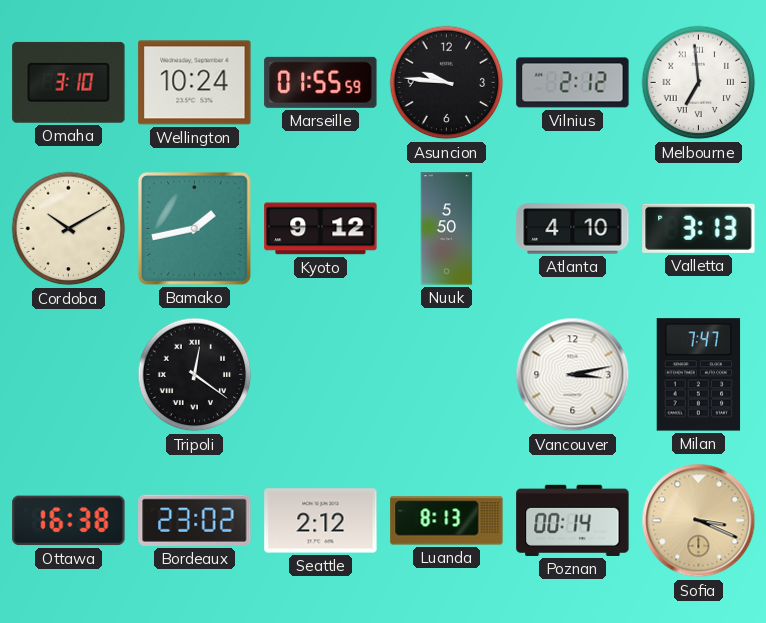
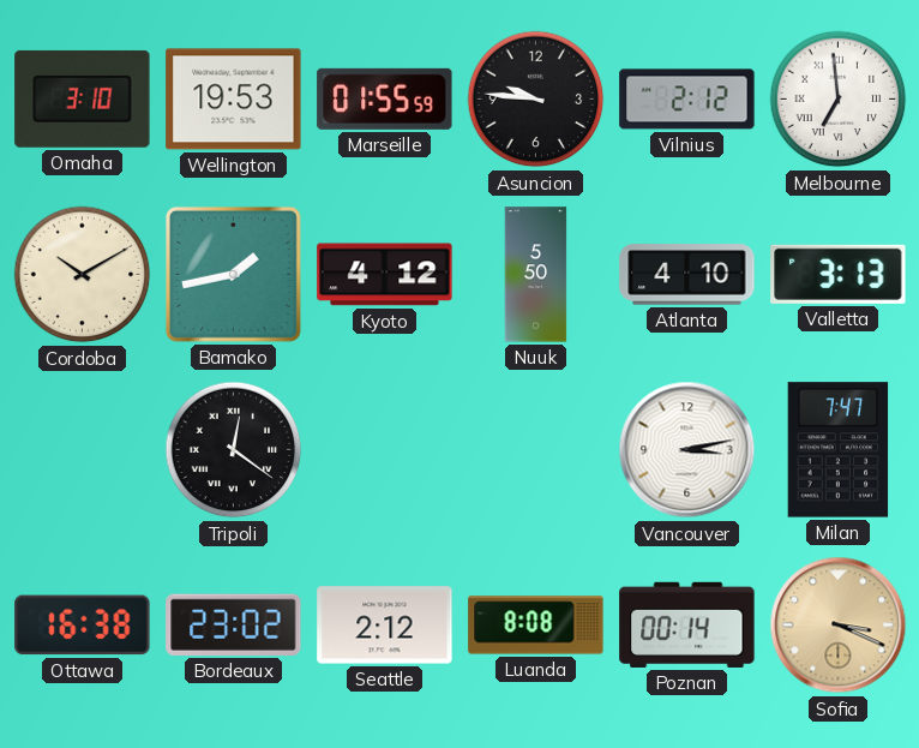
Wellington: 10:24 -> 19:53
Kyoto: 9:12 -> 4:12
Luanda: 8:13 -> 8:08
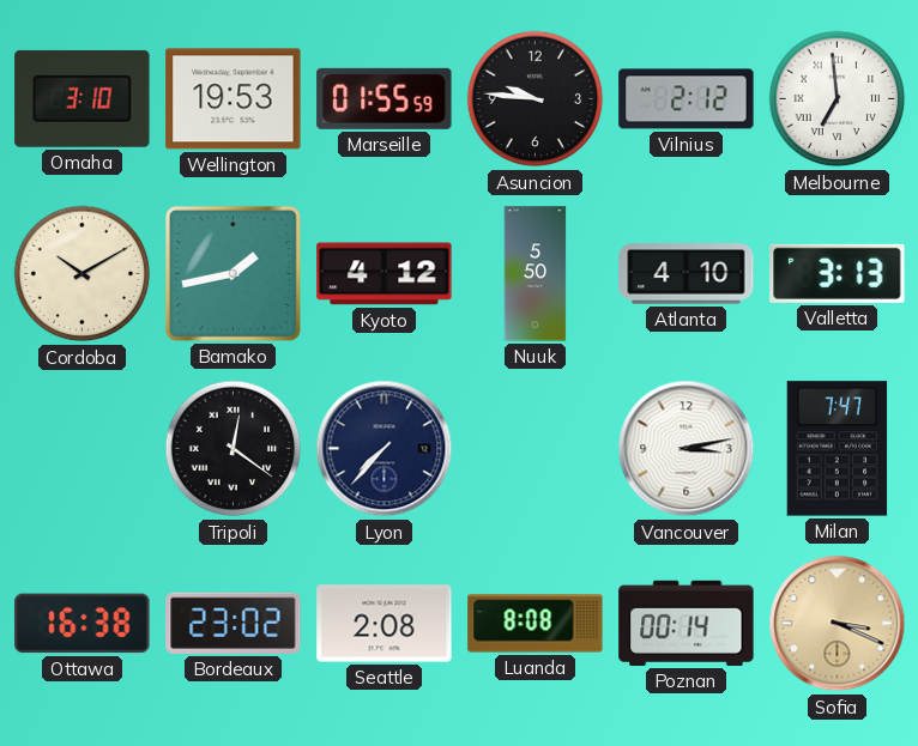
Lyon: none -> 7:37
Seattle: 2:12 -> 2:08
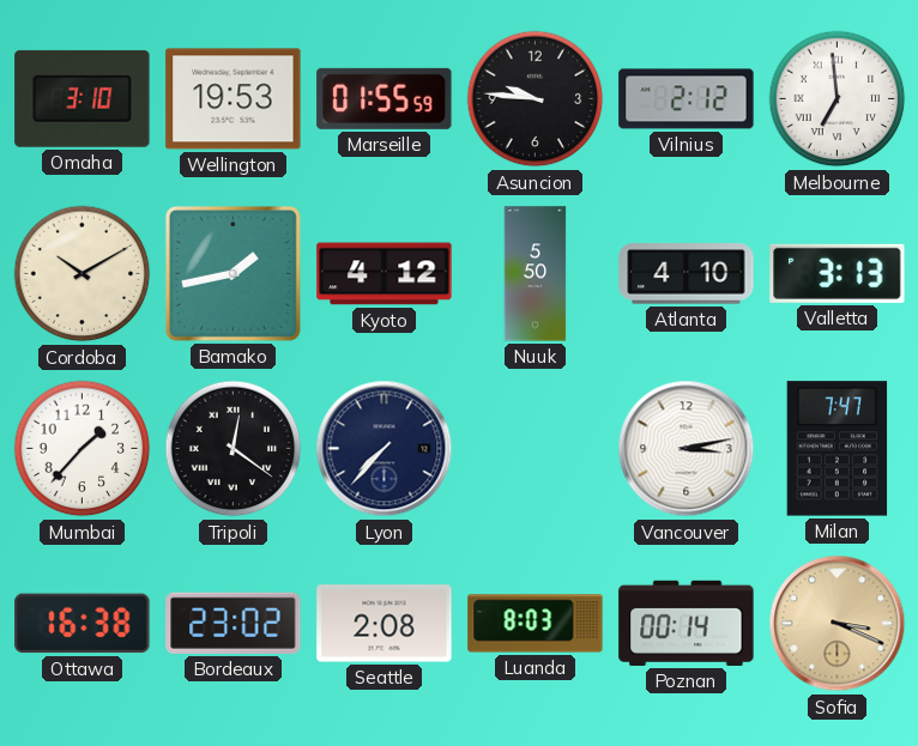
Mumbai: none -> 1:37
Luanda: 8:08 -> 8:03
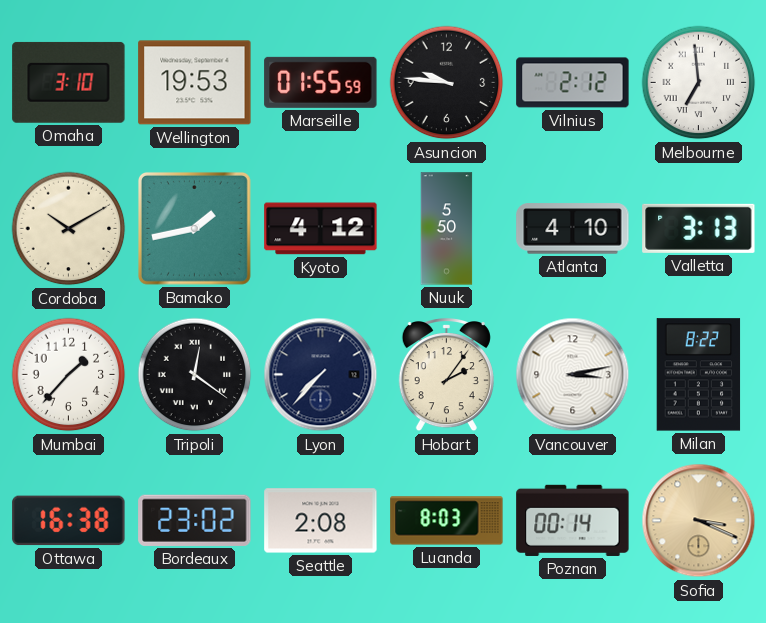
Hobart: none -> 2:06
Milan: 7:47 -> 8:22
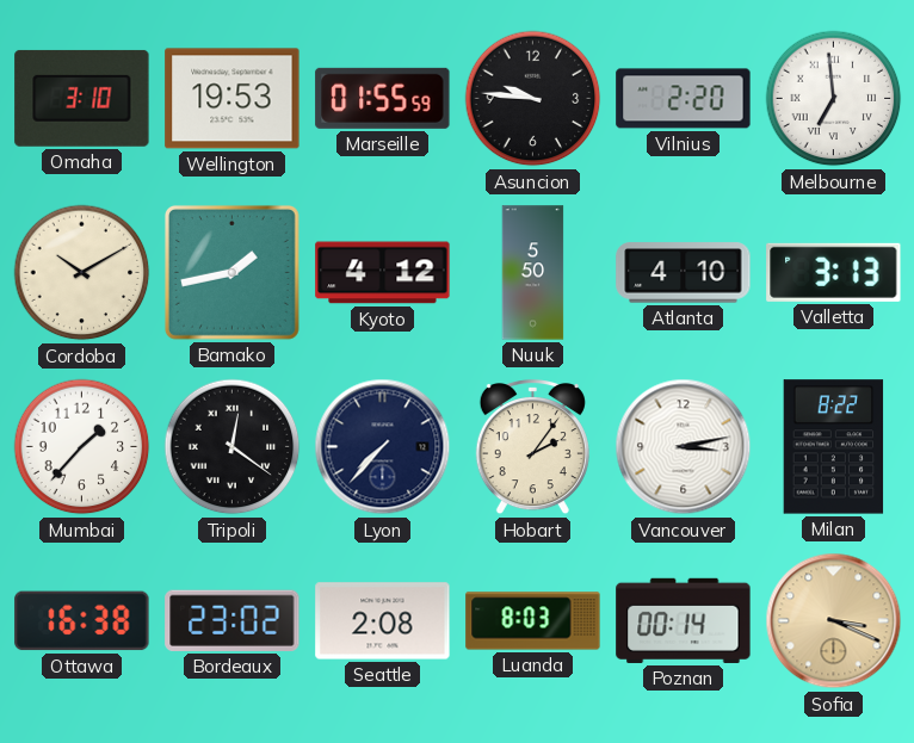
Vilnius: 2:12 -> 2:20
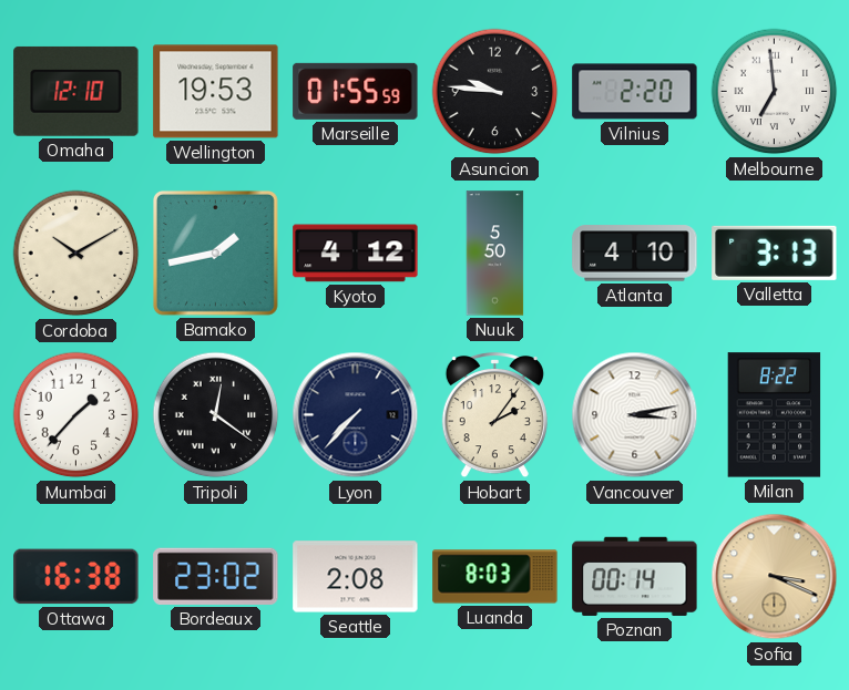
Omaha: 3:10 -> 12:10
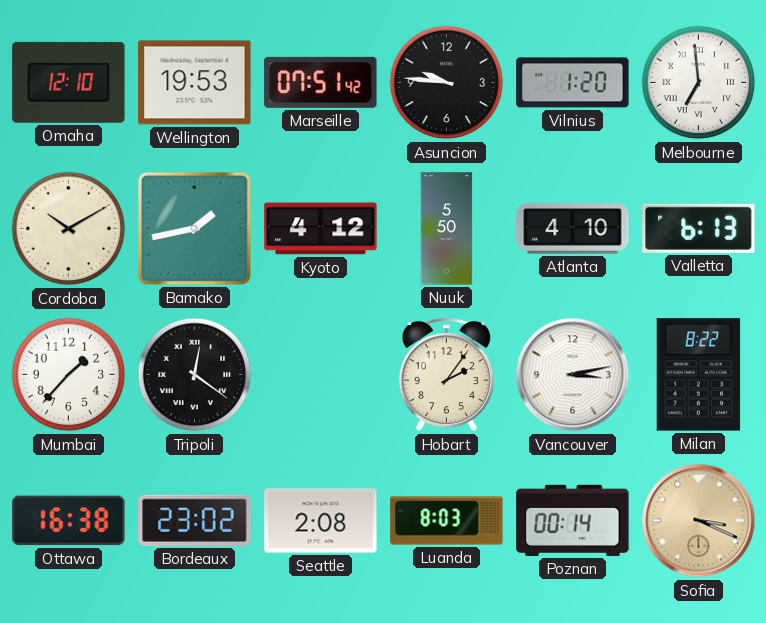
Marseille: 01:55 -> 07:51
Vilnius: 2:20 -> 1:20
Valletta: 3:13 -> 6:13
Lyon: 7:37 -> none
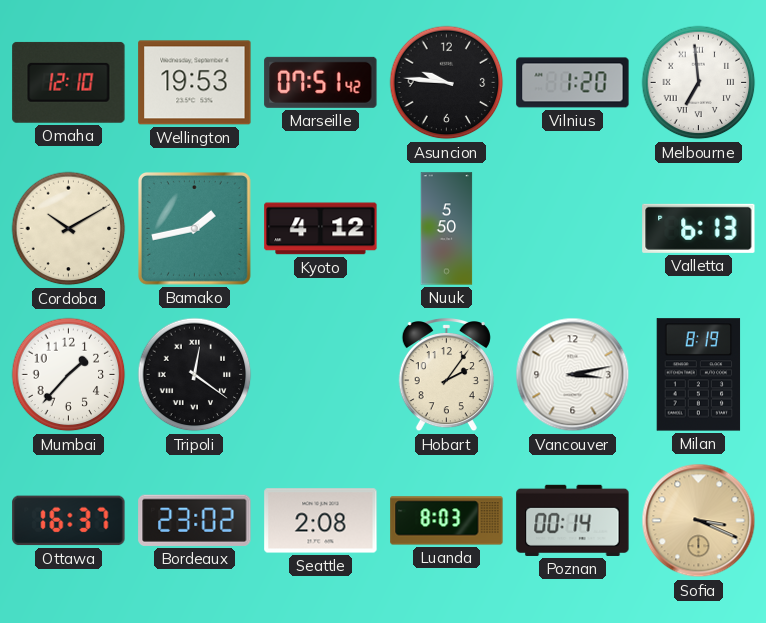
Atlanta: 4:10 -> none
Milan: 8:22 -> 8:19
Ottawa: 16:38 -> 16:37
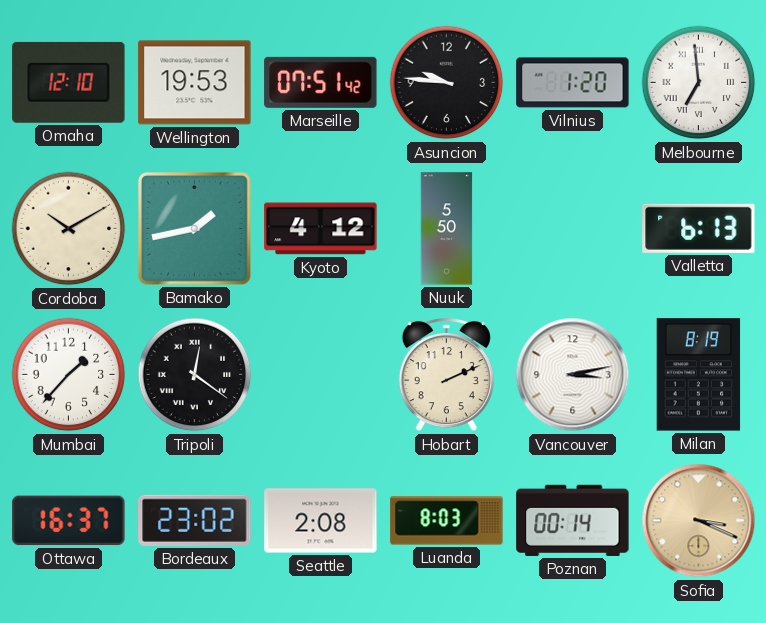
Hobart: 2:06 -> 2:11
